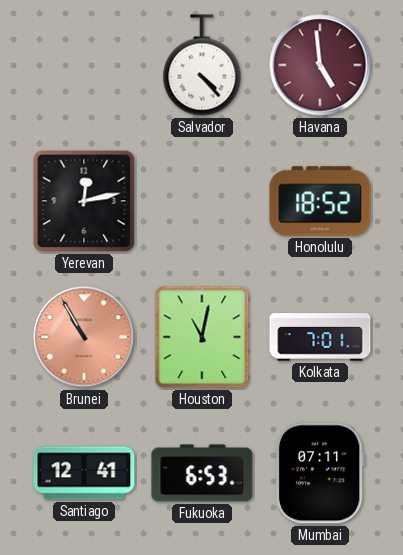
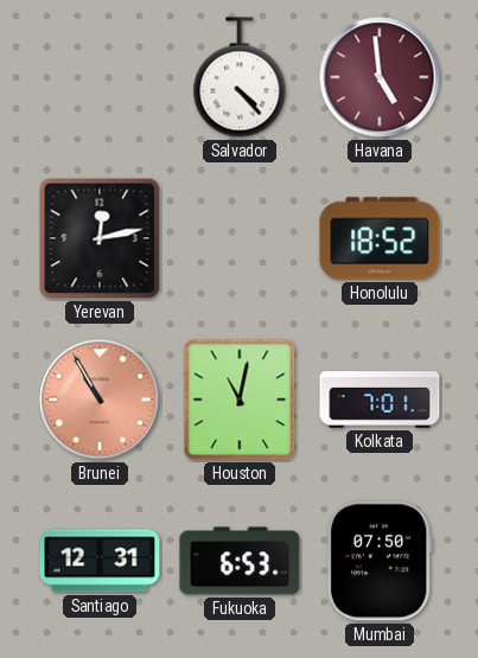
Santiago: 12:41 -> 12:31
Mumbai: 07:11 -> 07:50
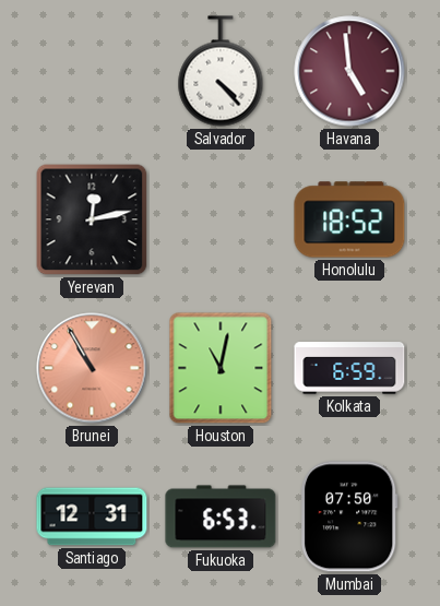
Kolkata: 7:01 -> 6:59
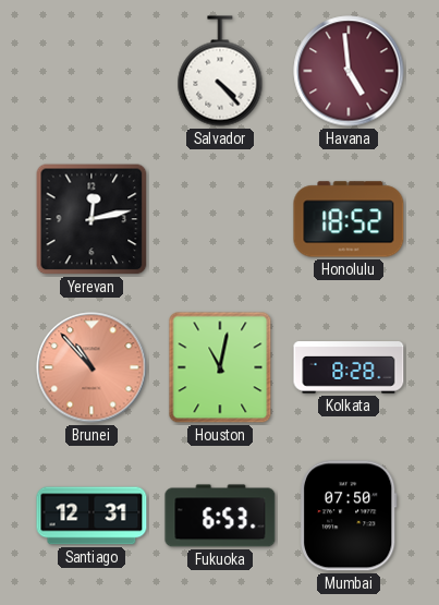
Brunei: 10:55 -> 10:53
Kolkata: 6:59 -> 8:28
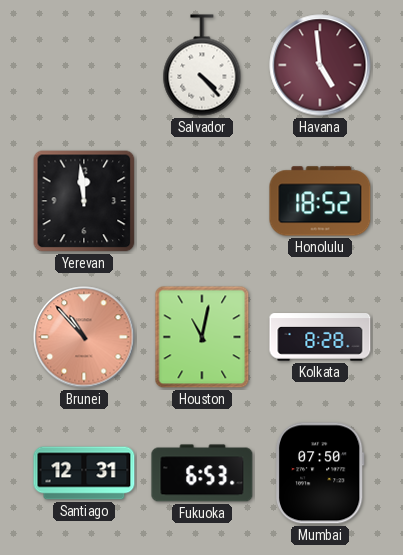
Yerevan: 12:13 -> 11:59
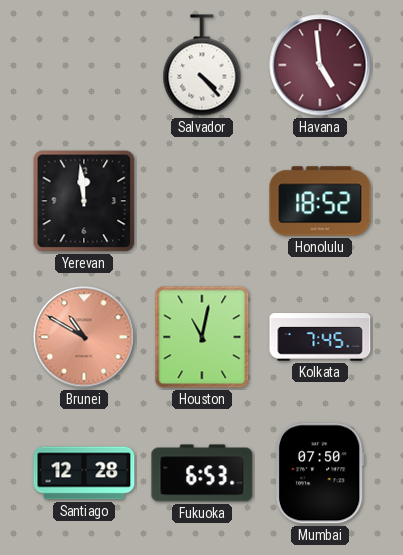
Brunei: 10:53 -> 10:50
Kolkata: 8:28 -> 7:45
Santiago: 12:31 -> 12:28
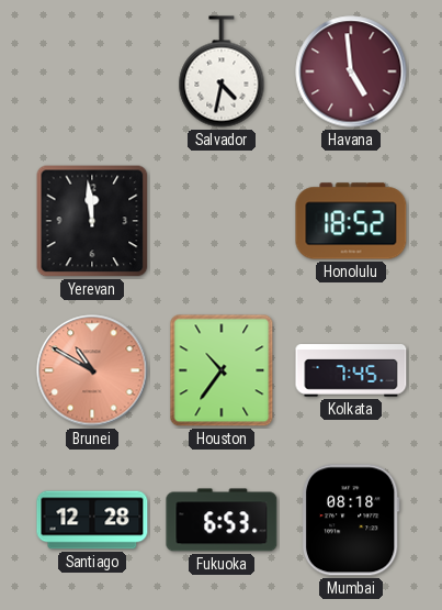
Salvador: 4:23 -> 4:32
Houston: 11:02 -> 10:36
Mumbai: 07:50 -> 08:18
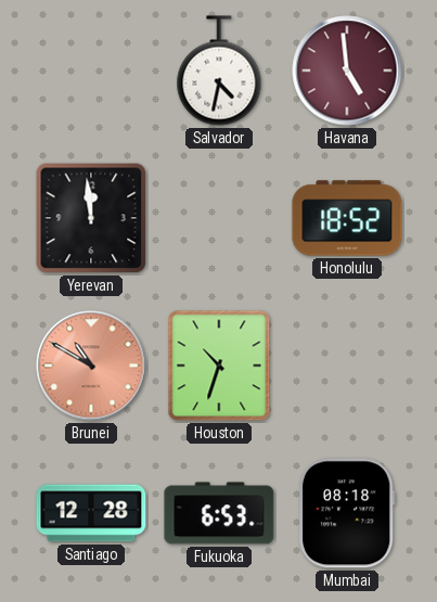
Houston: 10:36 -> 10:33
Kolkata: 7:45 -> none
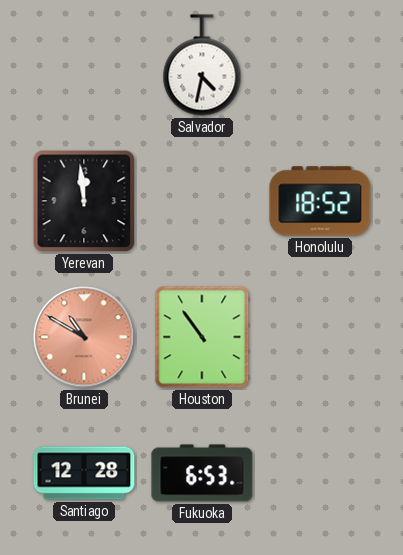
Havana: 4:59 -> none
Houston: 10:33 -> 10:54
Mumbai: 08:18 -> none
